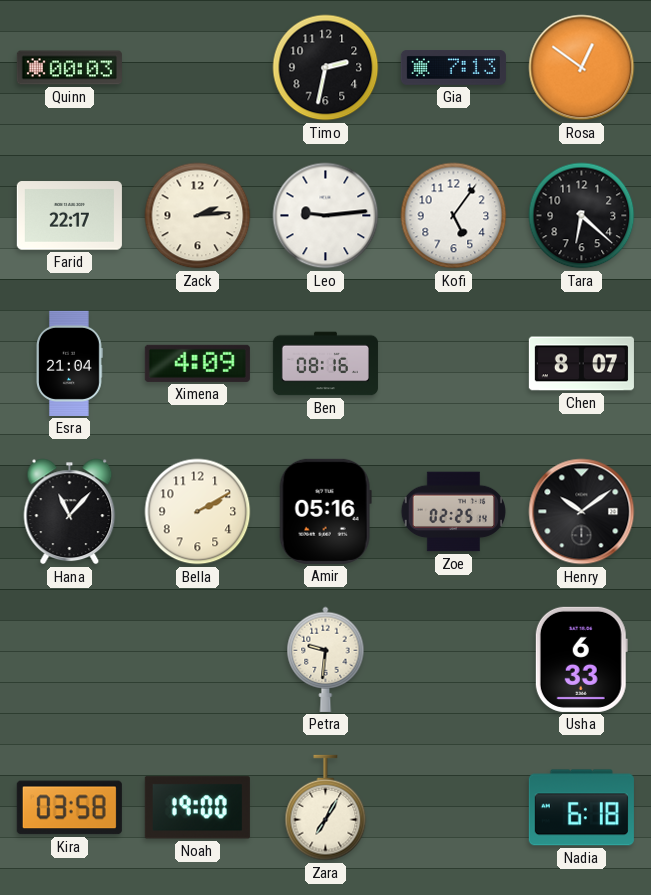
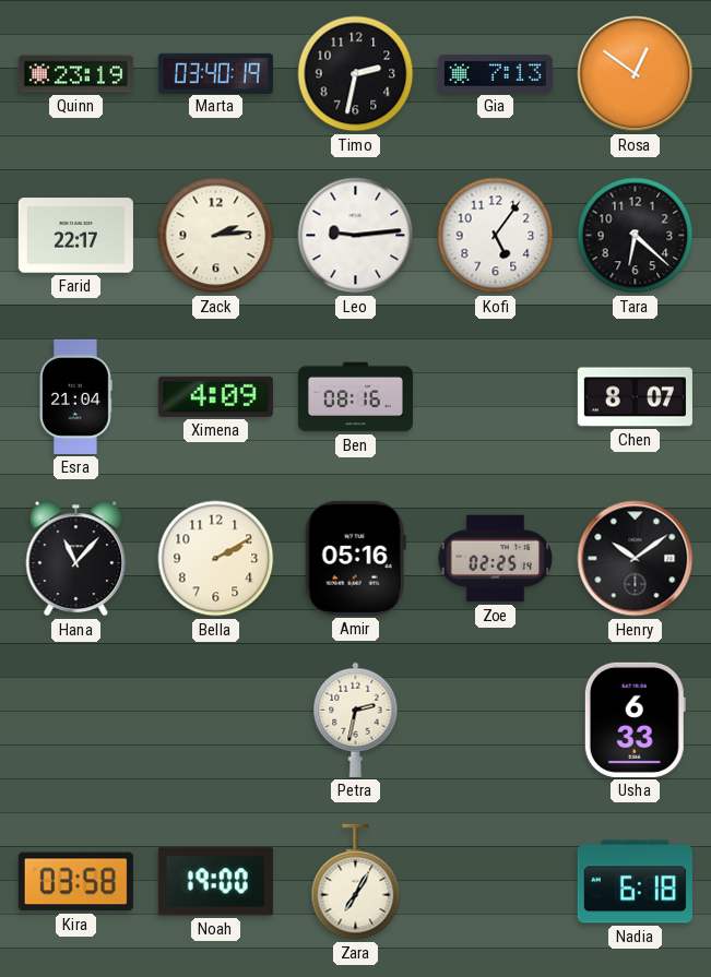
Quinn: 00:03 -> 23:19
Marta: none -> 03:40
Petra: 9:31 -> 2:32
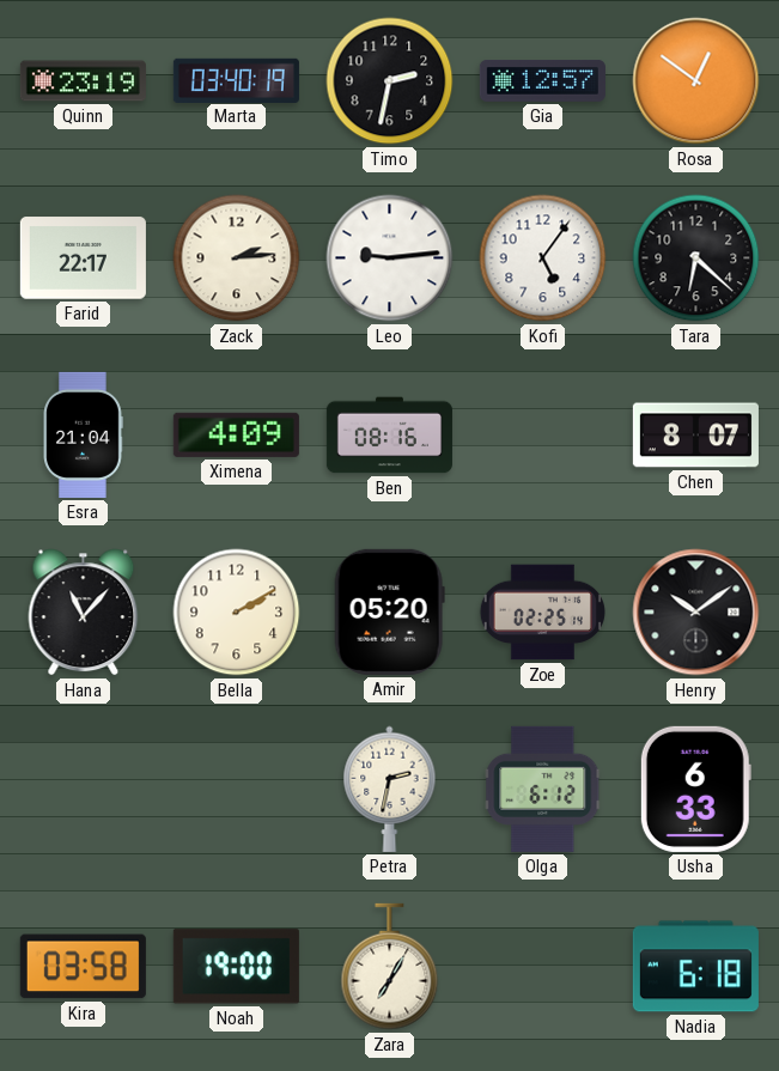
Gia: 7:13 -> 12:57
Amir: 05:16 -> 05:20
Olga: none -> 6:12
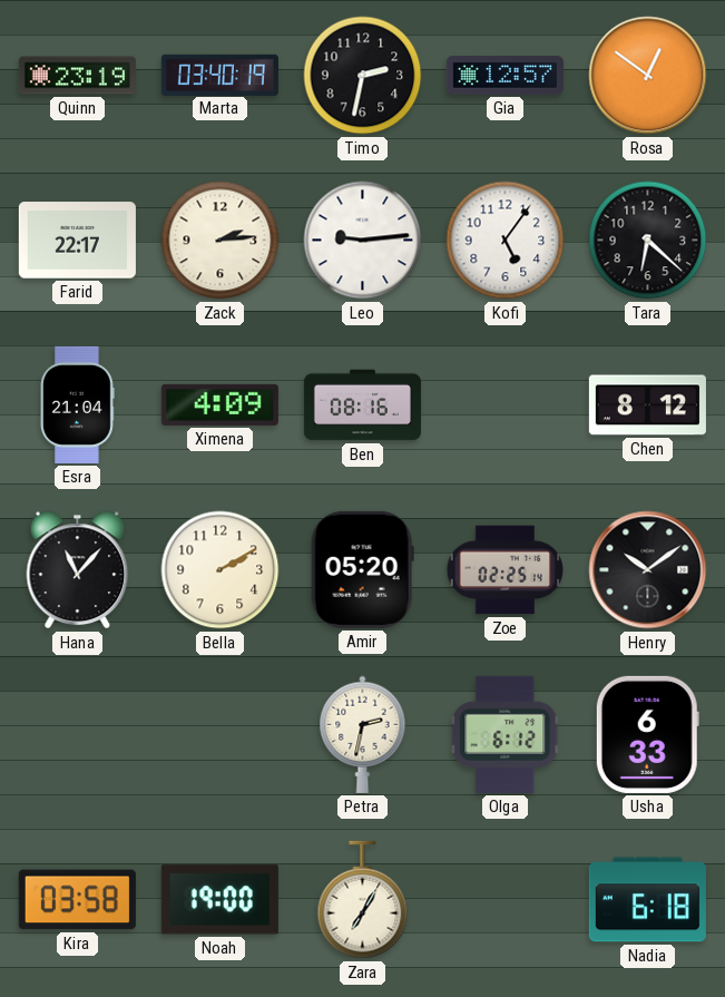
Chen: 8:07 -> 8:12
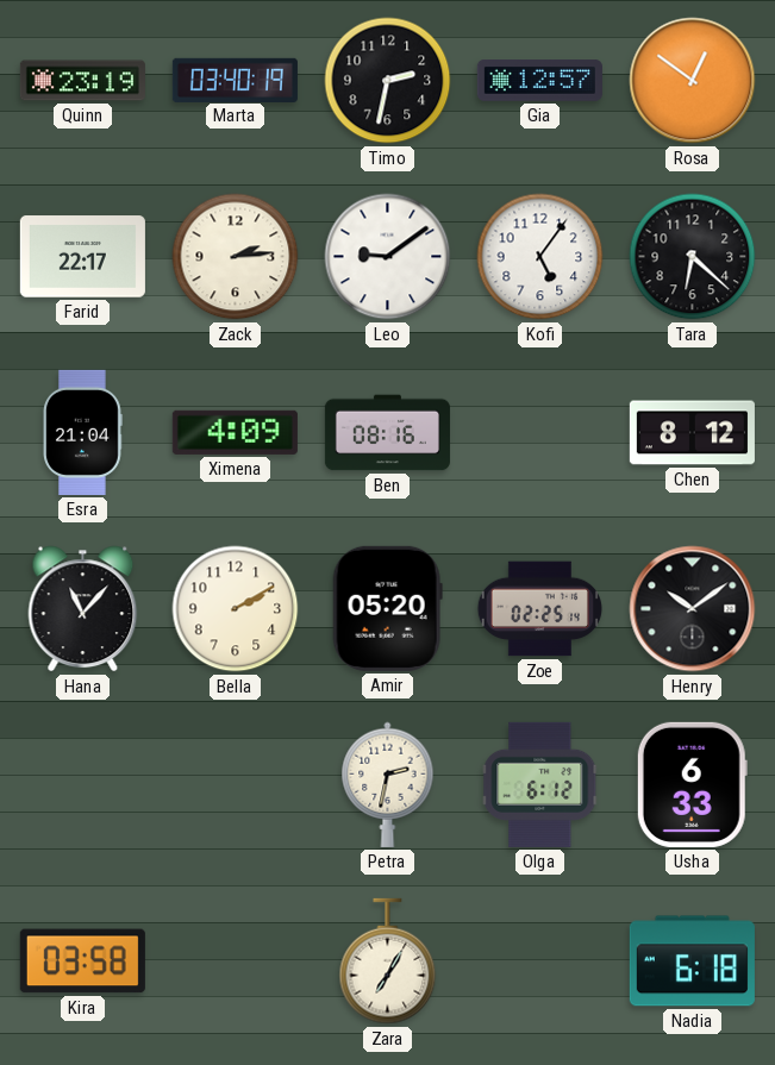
Leo: 9:14 -> 9:09
Noah: 19:00 -> none
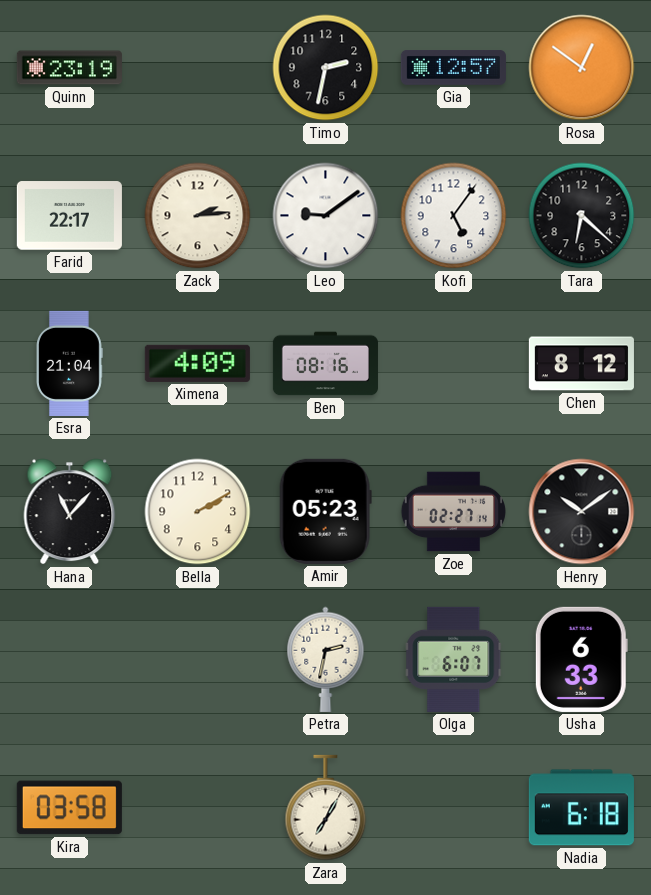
Marta: 03:40 -> none
Amir: 05:20 -> 05:23
Zoe: 02:25 -> 02:27
Olga: 6:12 -> 6:07
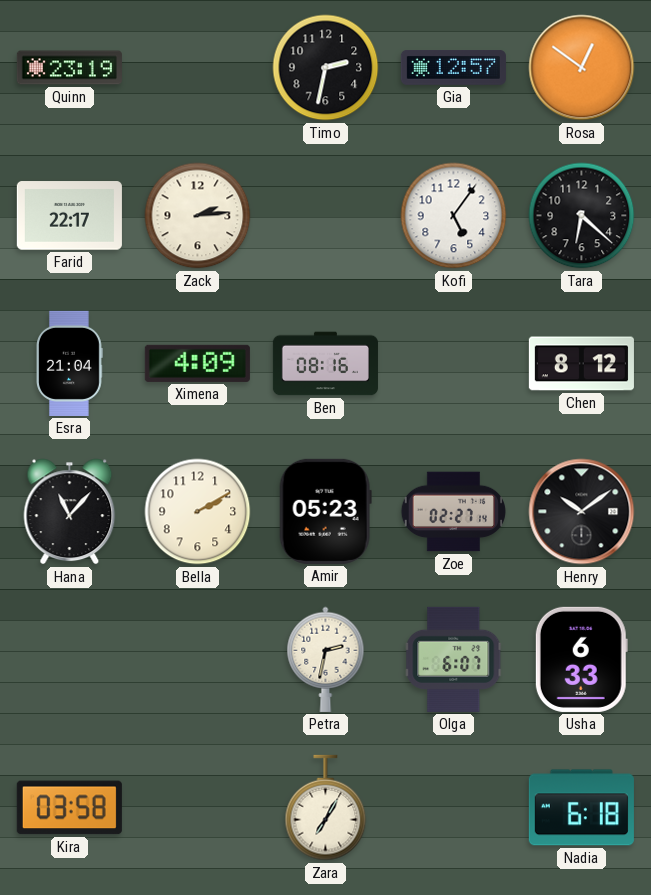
Leo: 9:09 -> none
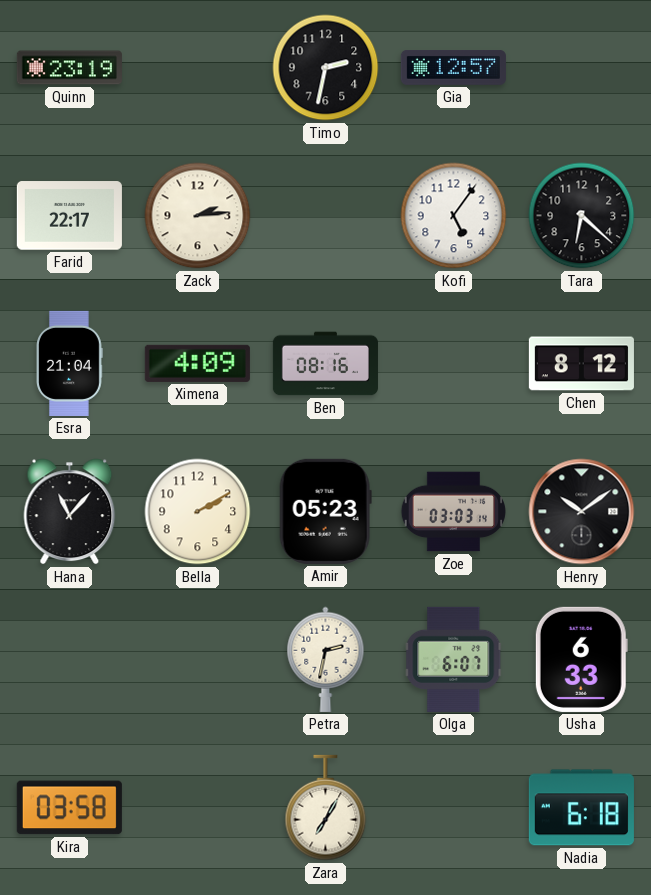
Rosa: 12:51 -> none
Zoe: 02:27 -> 03:03
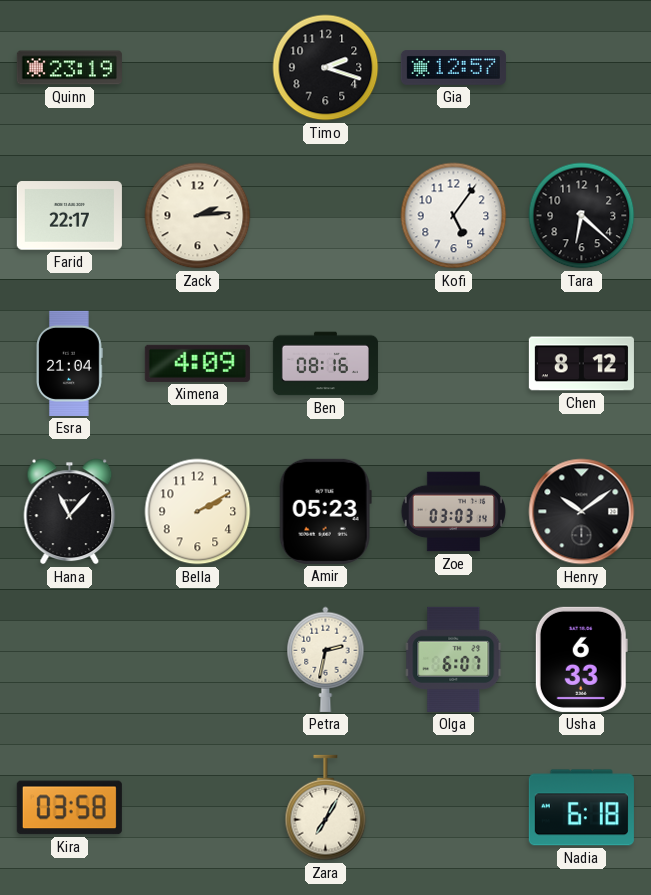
Timo: 2:32 -> 2:18
